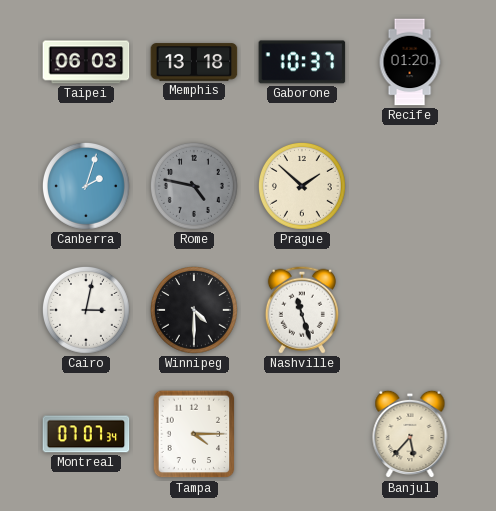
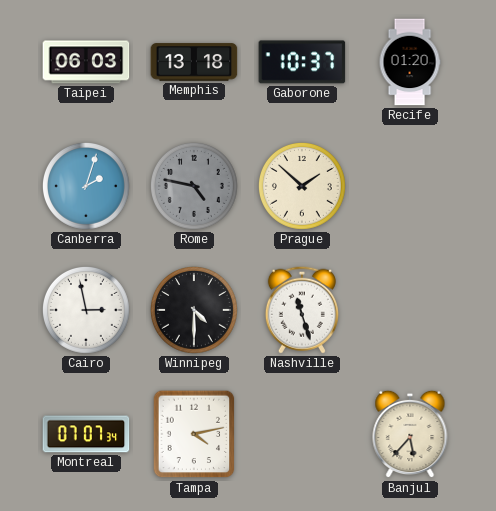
Cairo: 3:02 -> 2:58
Tampa: 4:15 -> 4:13
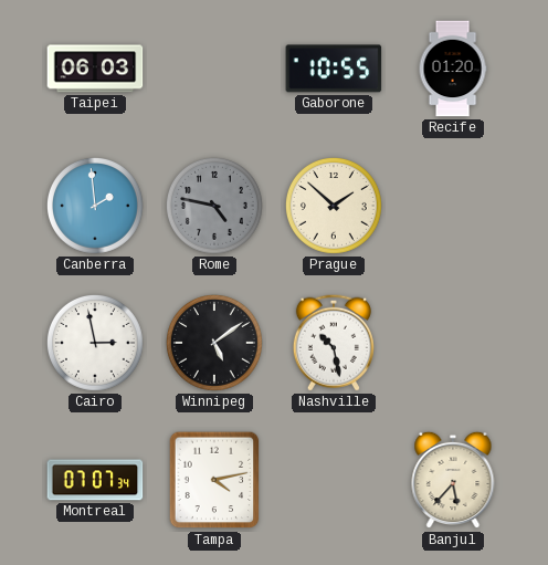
Memphis: 13:18 -> none
Gaborone: 10:37 -> 10:55
Canberra: 2:03 -> 1:59
Winnipeg: 4:30 -> 5:09
Nashville: 11:27 -> 10:28
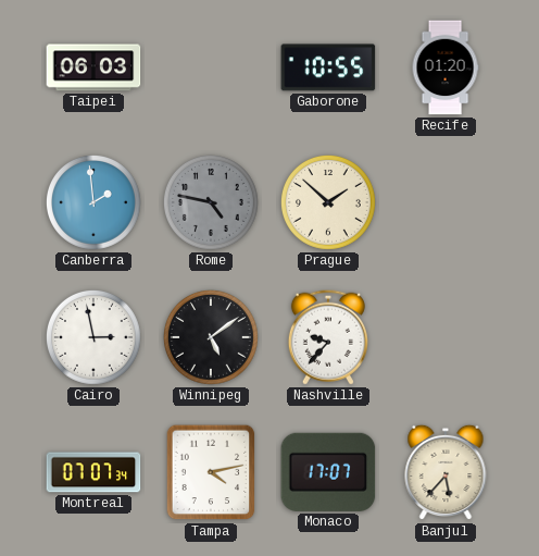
Nashville: 10:28 -> 9:37
Monaco: none -> 17:07
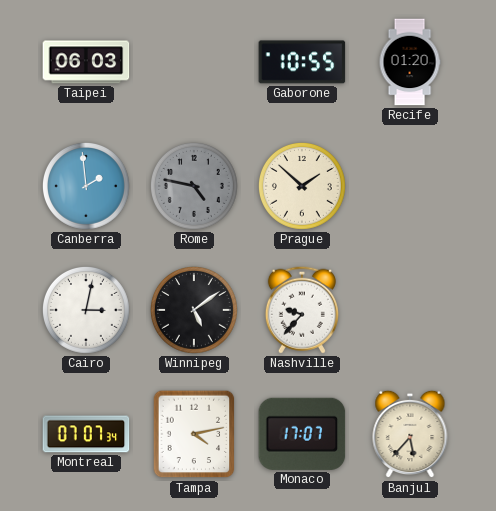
Cairo: 2:58 -> 3:02
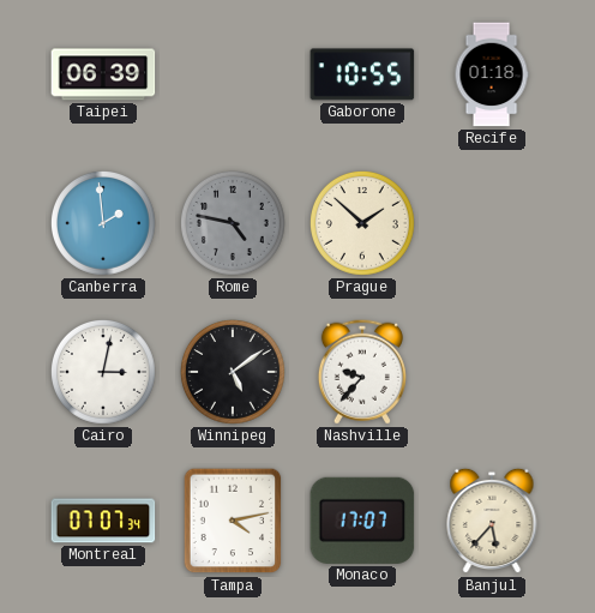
Taipei: 06:03 -> 06:39
Recife: 01:20 -> 01:18
